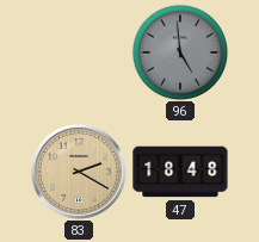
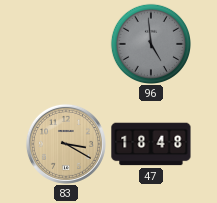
83: 2:20 -> 3:20
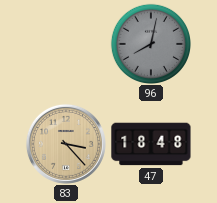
96: 4:59 -> 8:02
83: 3:20 -> 3:23
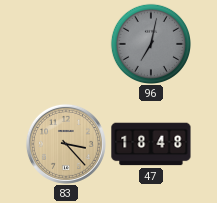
96: 8:02 -> 7:02
